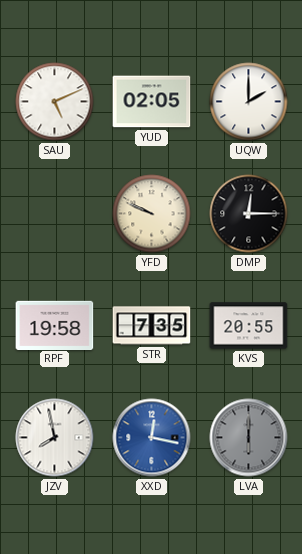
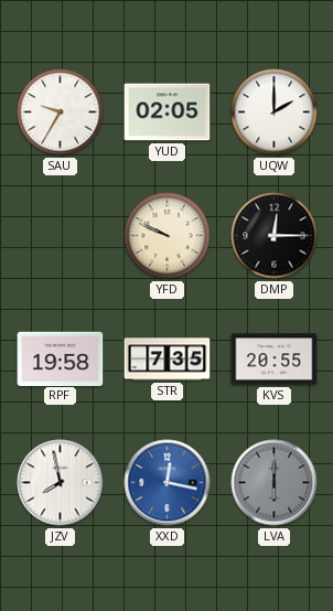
SAU: 5:11 -> 9:35
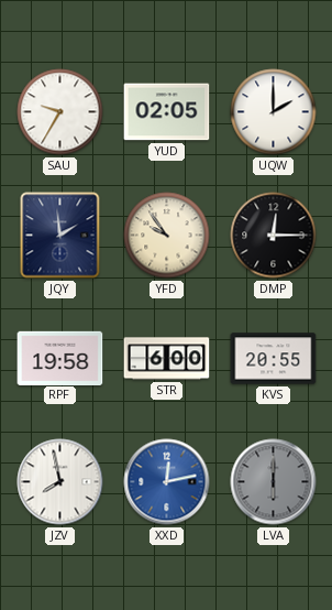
JQY: none -> 1:59
YFD: 9:49 -> 9:54
STR: 7:35 -> 6:00
XXD: 12:17 -> 12:13
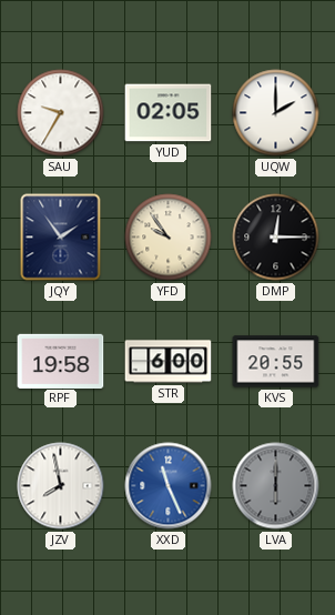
JQY: 1:59 -> 1:54
XXD: 12:13 -> 11:26
